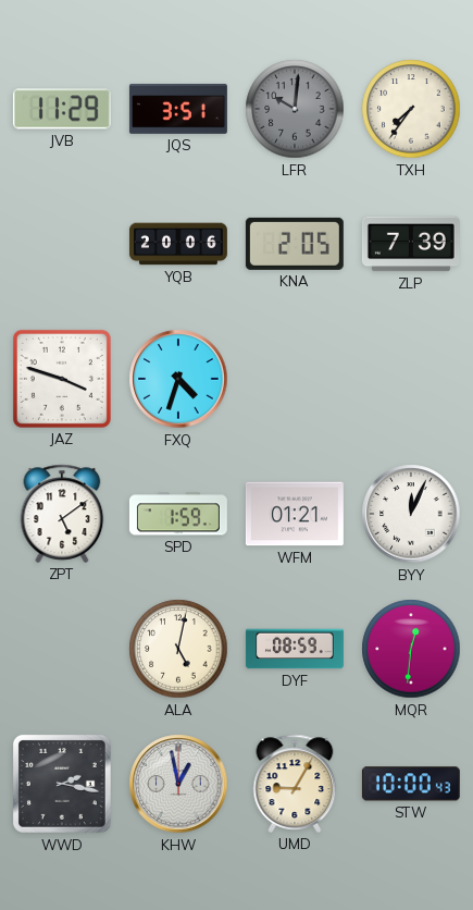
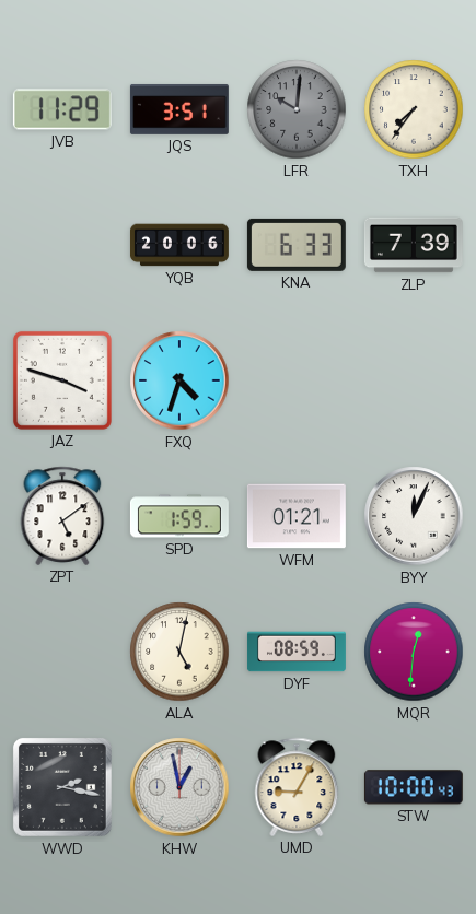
KNA: 2:05 -> 6:33
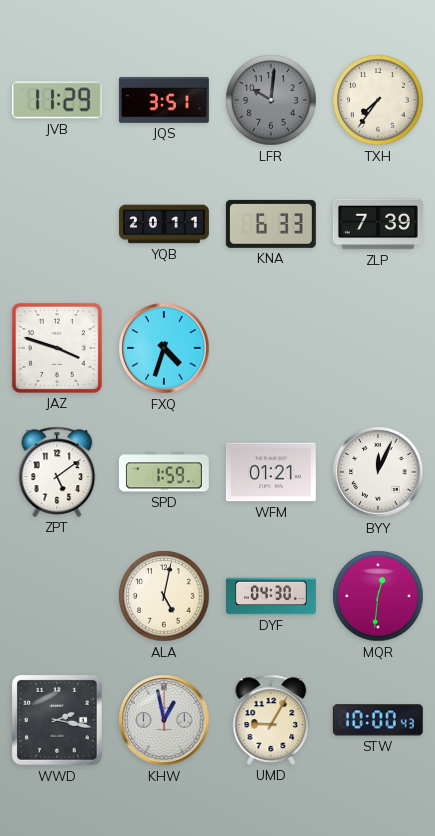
YQB: 20:06 -> 20:11
DYF: 08:59 -> 04:30
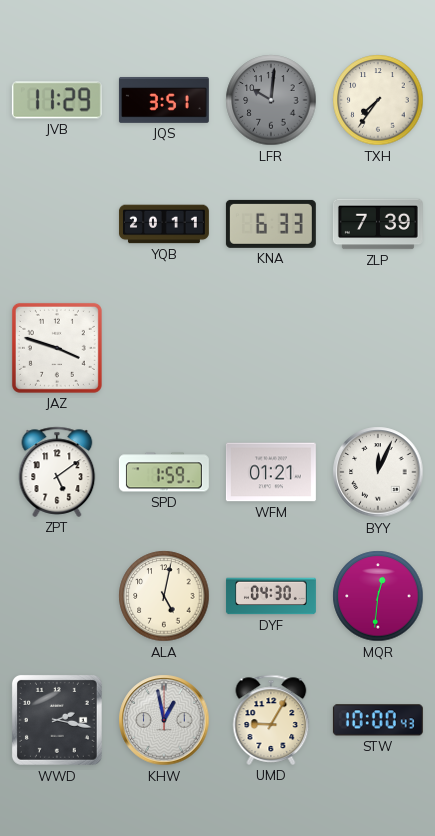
FXQ: 4:33 -> none
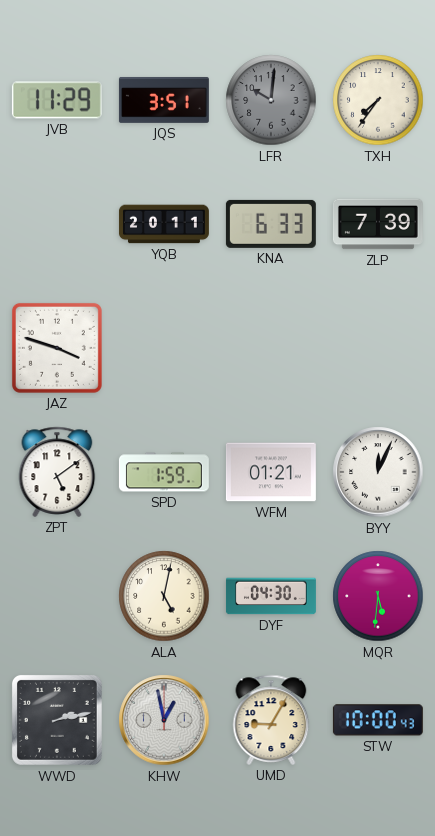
MQR: 12:31 -> 5:31
WWD: 2:17 -> 2:13
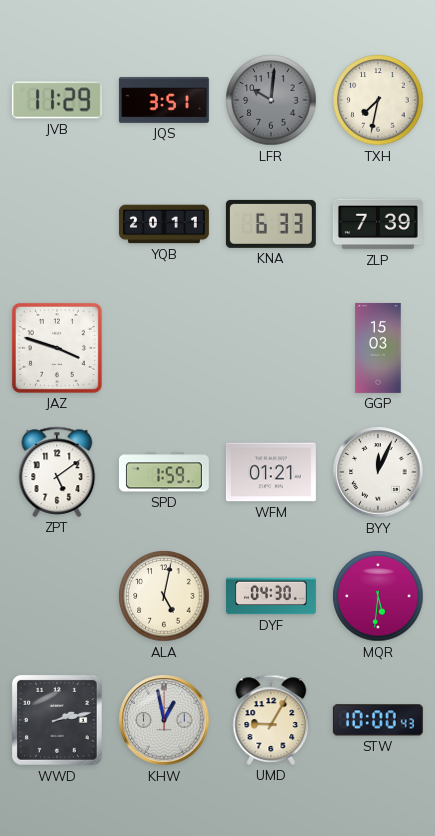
TXH: 7:36 -> 7:32
GGP: none -> 15:03
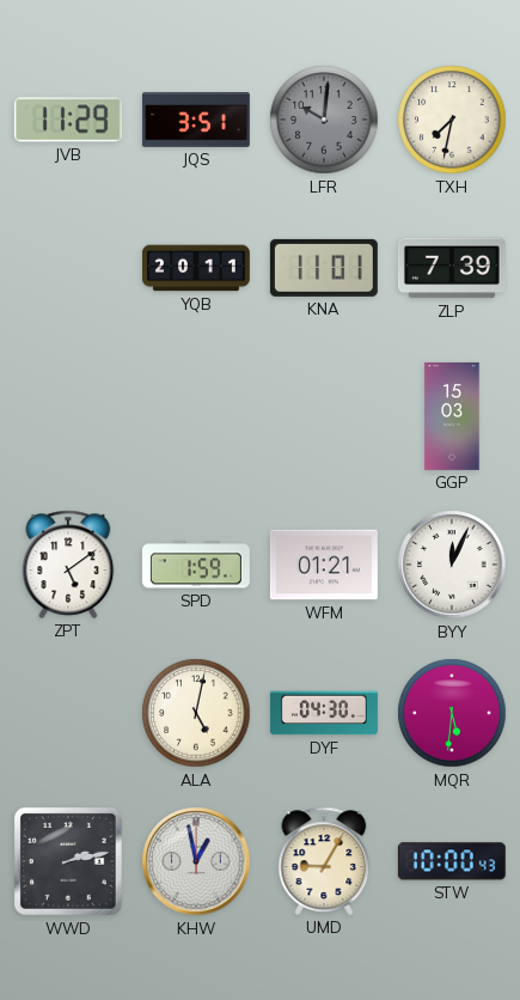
KNA: 6:33 -> 11:01
JAZ: 3:48 -> none
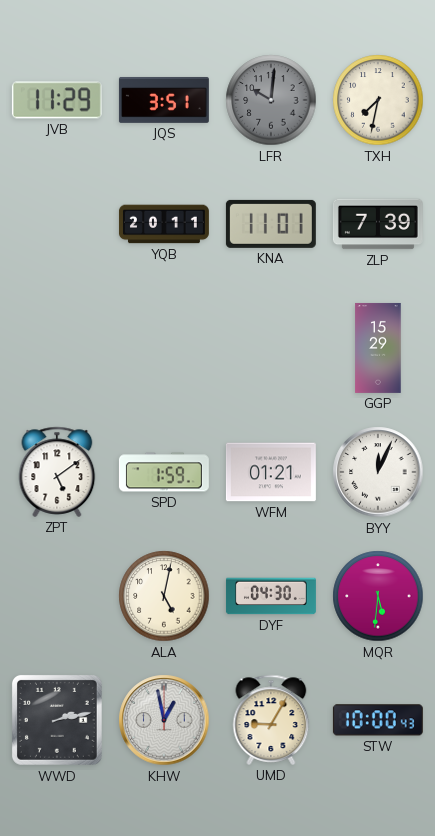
GGP: 15:03 -> 15:29
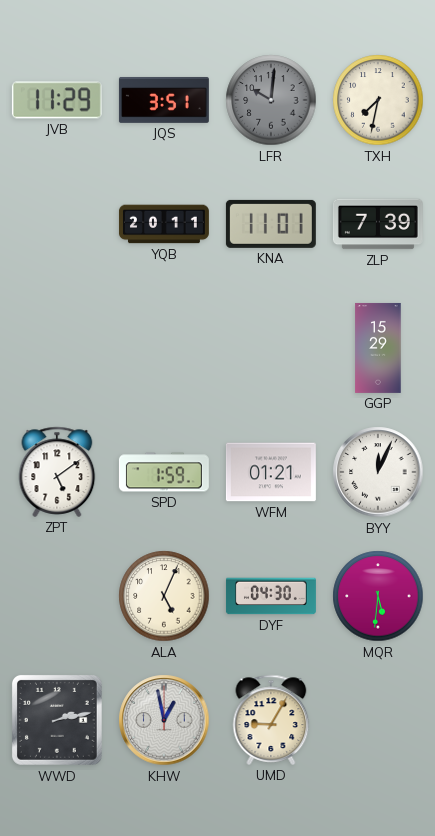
ALA: 5:02 -> 5:04
STW: 10:00 -> none
